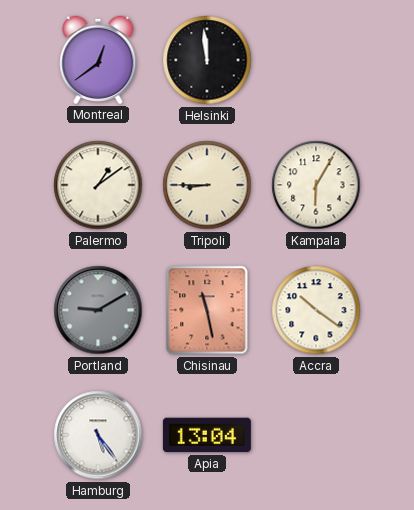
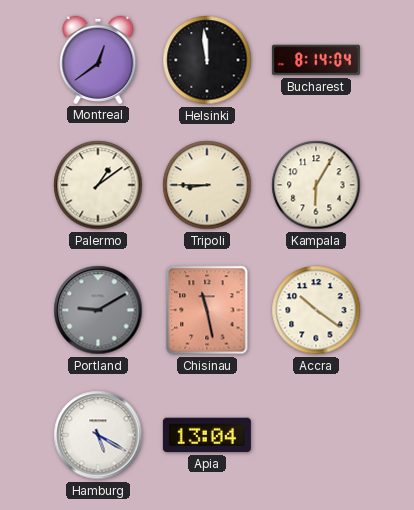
Bucharest: none -> 8:14
Hamburg: 5:24 -> 5:20
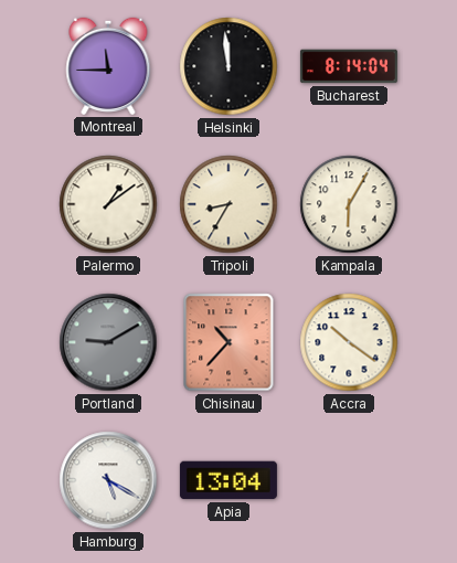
Montreal: 12:39 -> 11:45
Tripoli: 8:45 -> 8:35
Chisinau: 11:28 -> 10:37
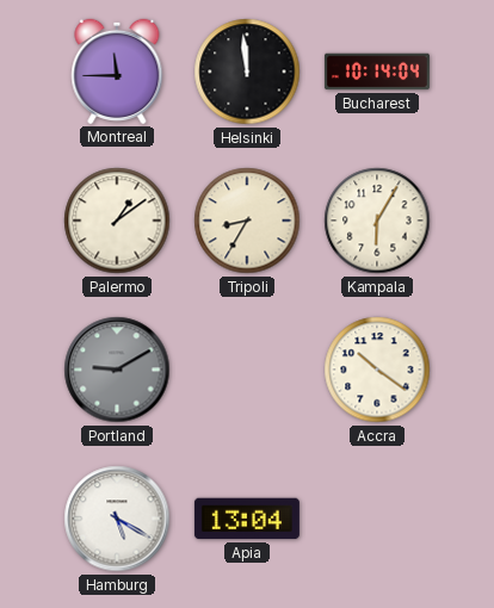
Bucharest: 8:14 -> 10:14
Chisinau: 10:37 -> none
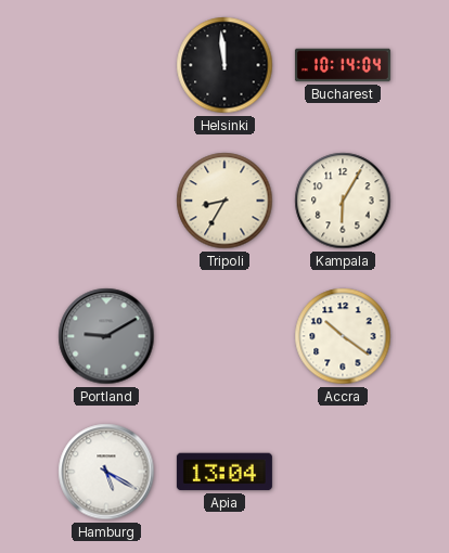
Montreal: 11:45 -> none
Palermo: 1:09 -> none
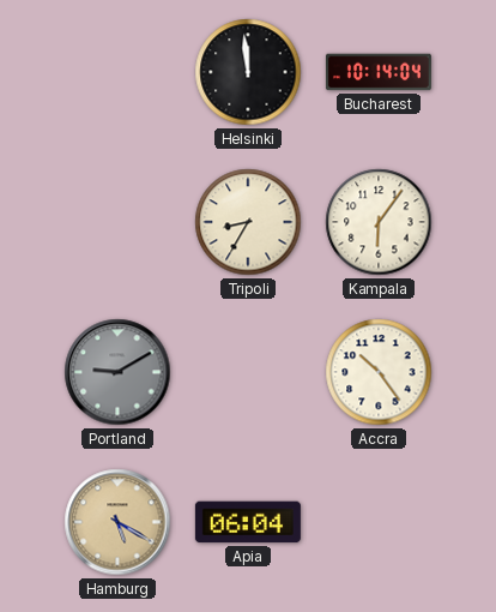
Kampala: 6:05 -> 6:06
Accra: 10:21 -> 10:24
Hamburg dial: white -> champagne
Apia: 13:04 -> 06:04
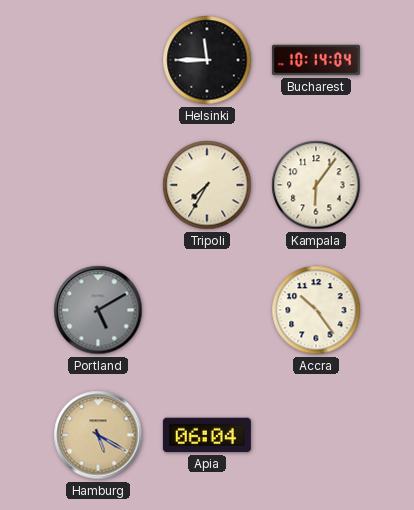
Helsinki: 11:59 -> 11:45
Tripoli: 8:35 -> 7:35
Portland: 9:10 -> 5:10
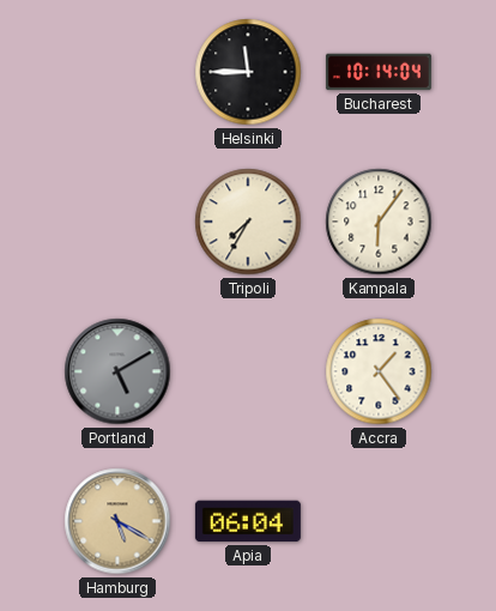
Accra: 10:24 -> 1:24
